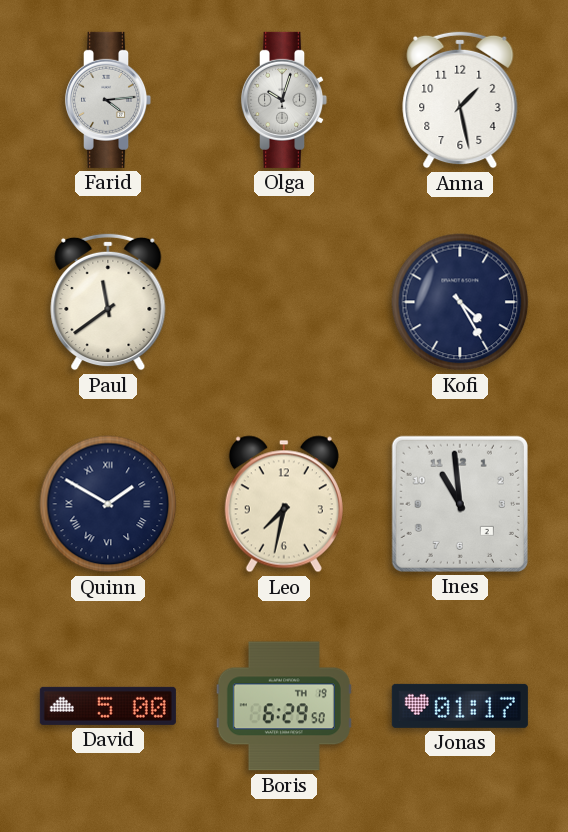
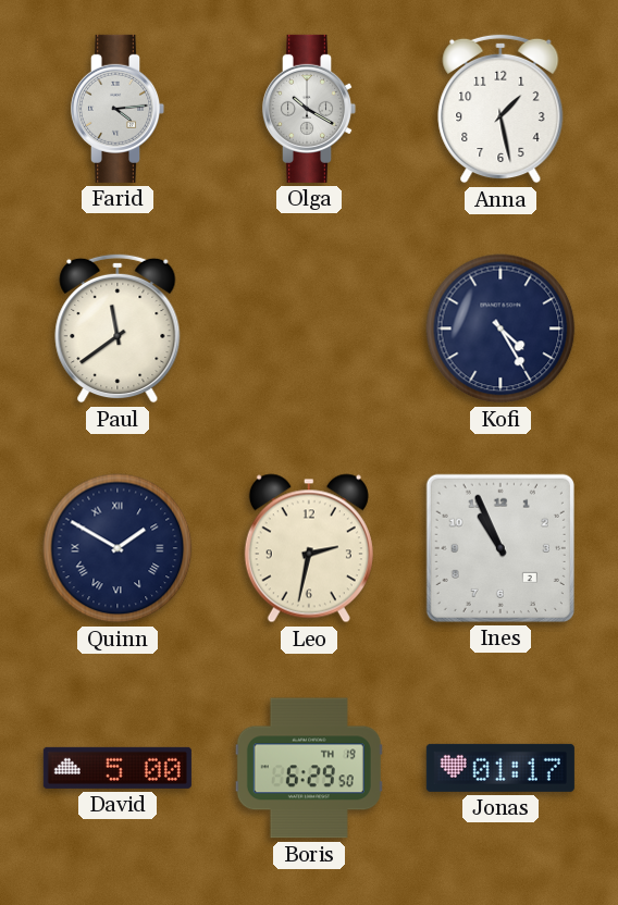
Olga: 10:03 -> 10:20
Leo: 7:32 -> 2:32
Ines: 10:59 -> 10:56
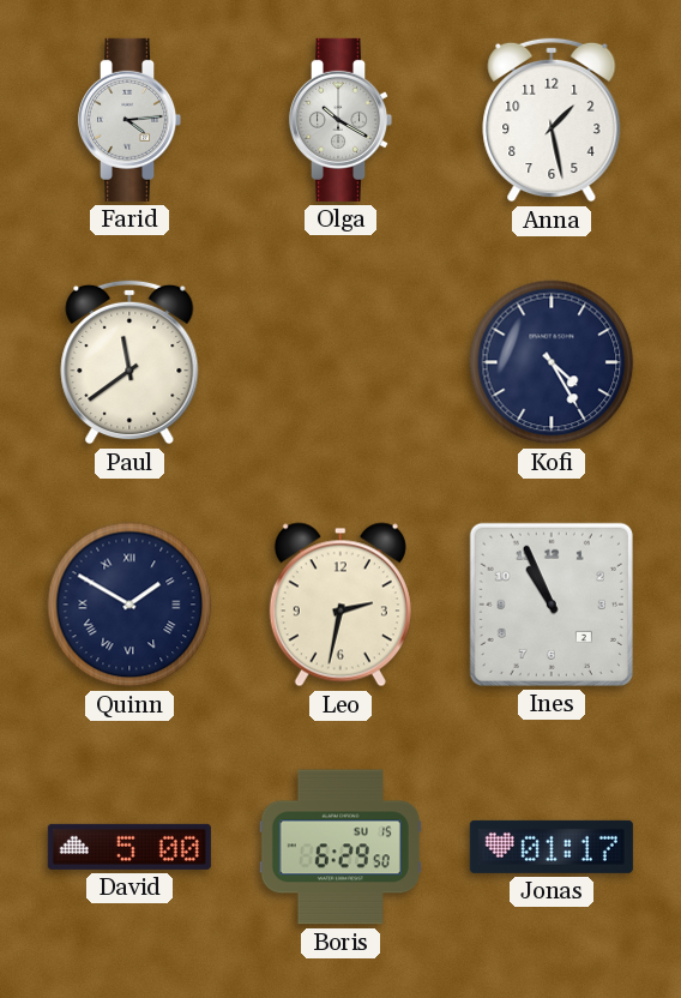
Boris date: TH 19 -> SU 15
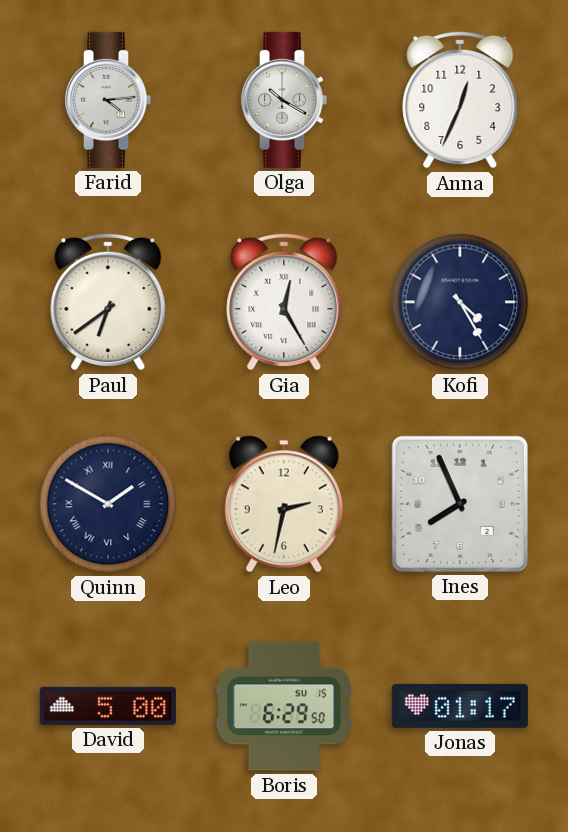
Anna: 1:28 -> 12:34
Paul: 11:39 -> 6:39
Gia: none -> 12:25
Ines: 10:56 -> 7:56
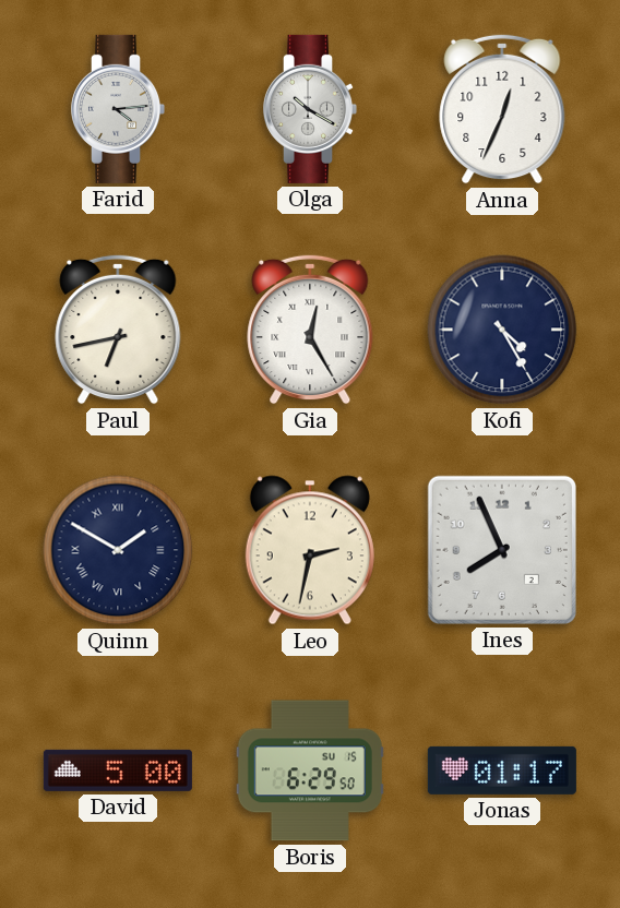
Paul: 6:39 -> 6:43
